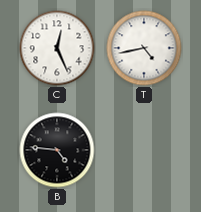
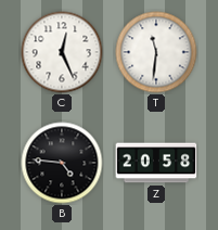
T: 4:43 -> 11:31
Z: none -> 20:58
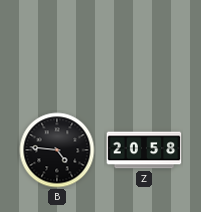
C: 12:26 -> none
T: 11:31 -> none
